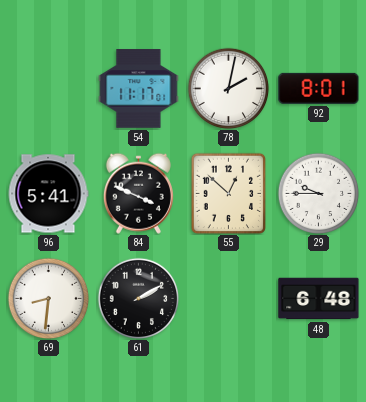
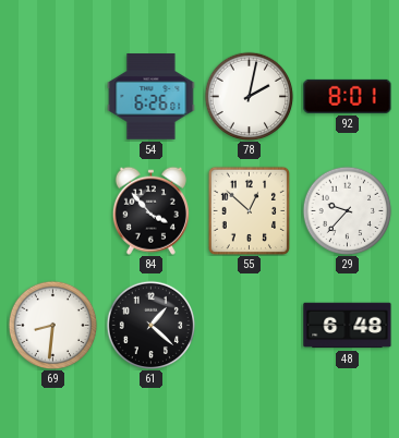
54: 11:17 -> 6:26
96: 5:41 -> none
84: 3:49 -> 3:53
29: 9:45 -> 9:37
61: 2:10 -> 1:22
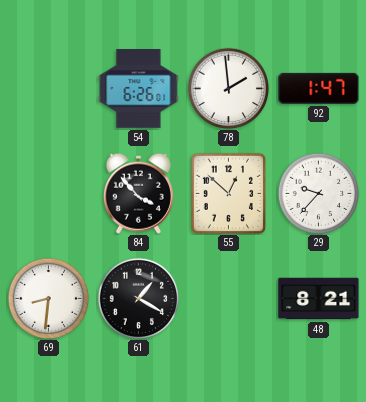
78: 2:02 -> 1:59
92: 8:01 -> 1:47
61: 1:22 -> 1:20
48: 6:48 -> 8:21
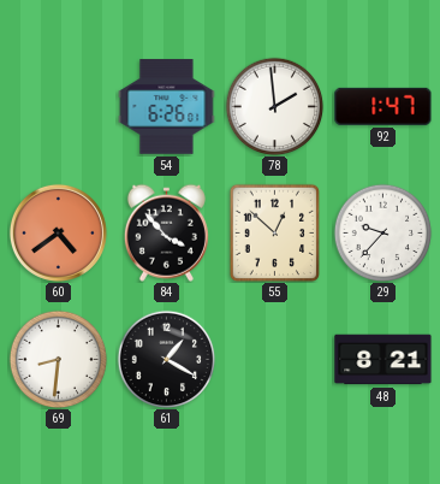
60: none -> 4:39
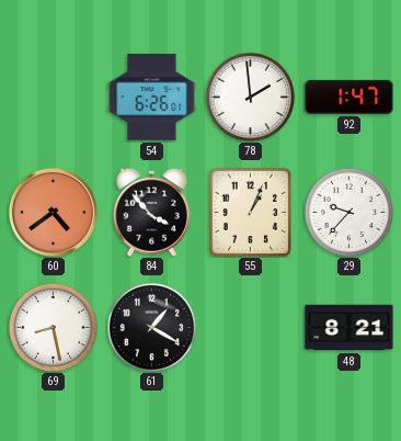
55: 12:52 -> 1:04
69: 8:31 -> 8:28
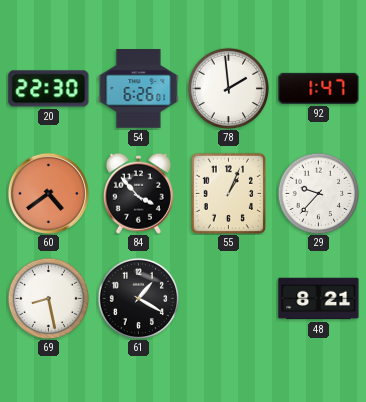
20: none -> 22:30
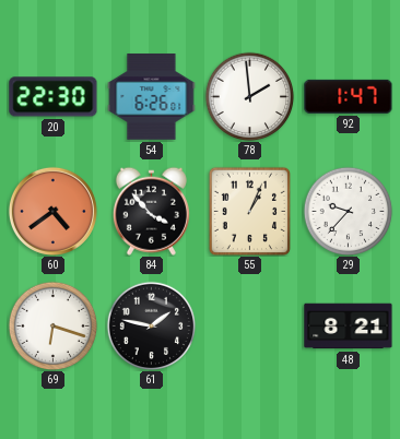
69: 8:28 -> 6:18
61: 1:20 -> 1:47
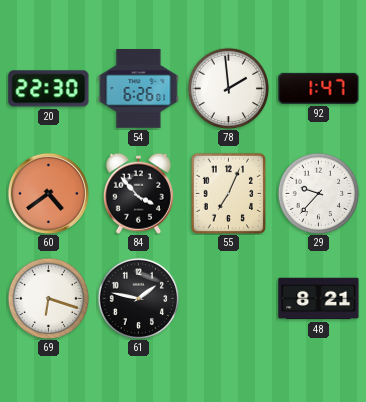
55: 1:04 -> 7:04
